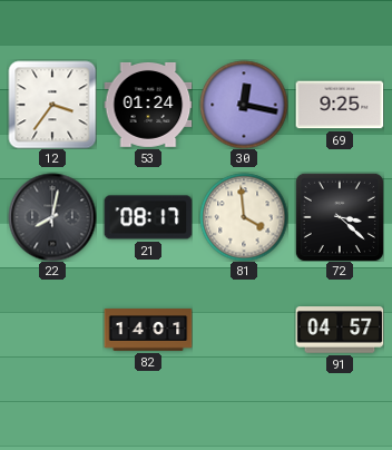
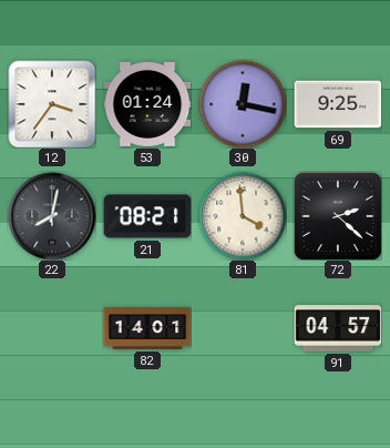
21: 08:17 -> 08:21
72: 3:22 -> 2:22
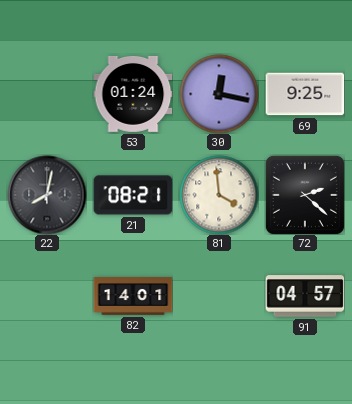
12: 3:36 -> none
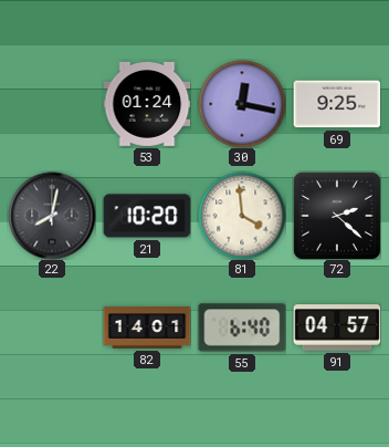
21: 08:21 -> 10:20
55: none -> 6:40
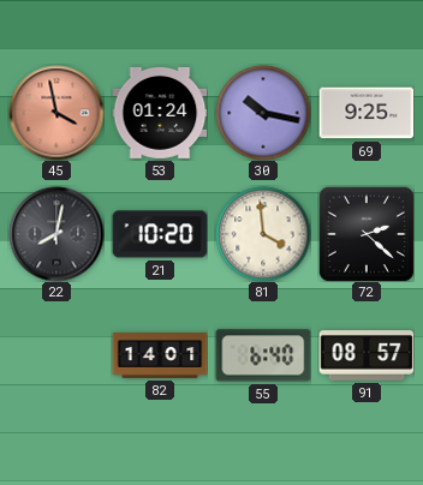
45: none -> 3:58
30: 12:17 -> 10:17
91: 04:57 -> 08:57
